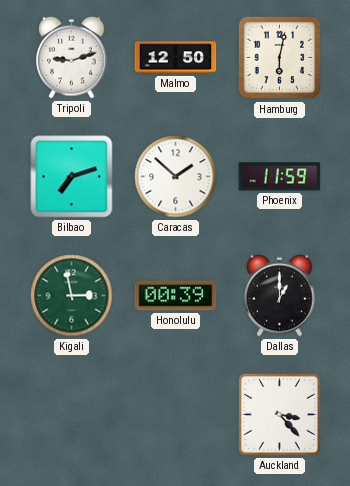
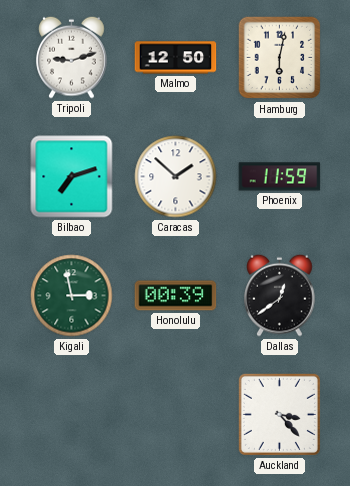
Dallas: 1:00 -> 12:39
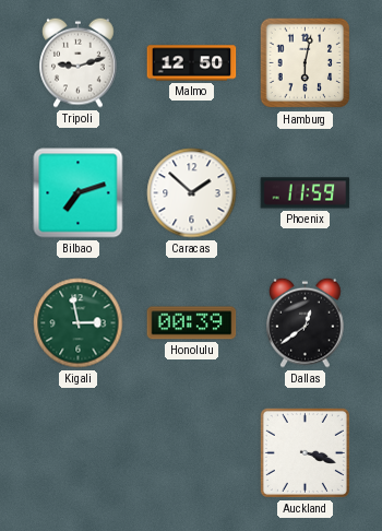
Auckland: 3:23 -> 3:18
